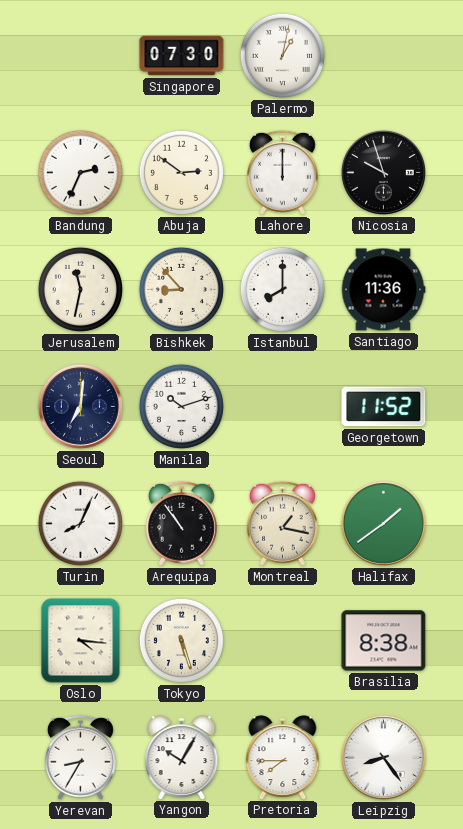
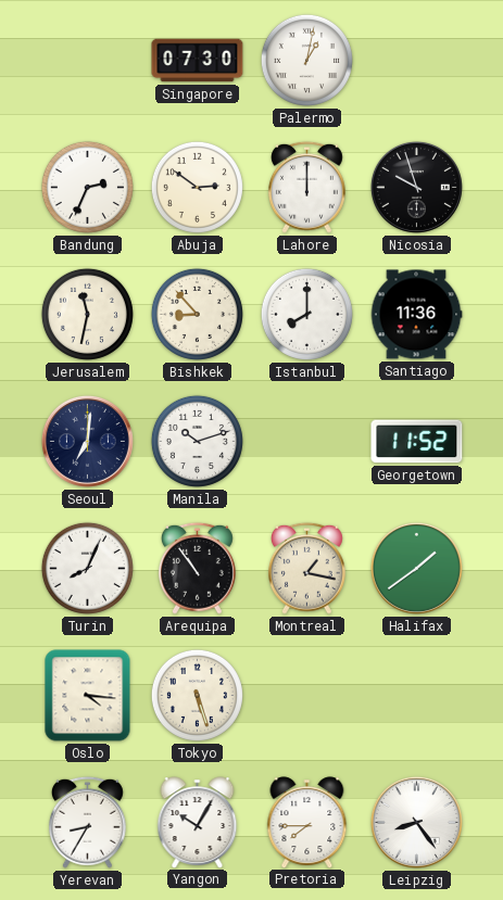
Brasilia: 8:38 -> none
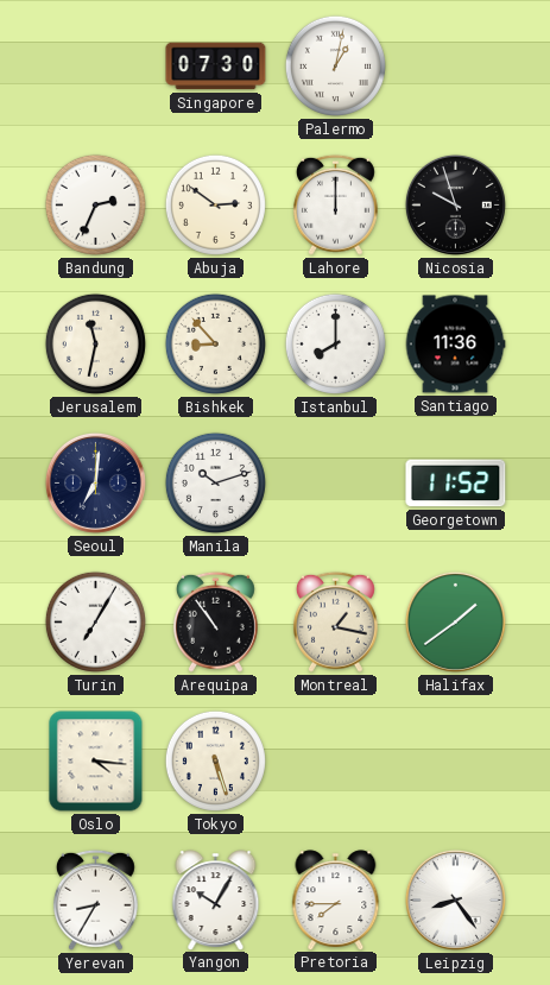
Turin: 8:04 -> 7:05
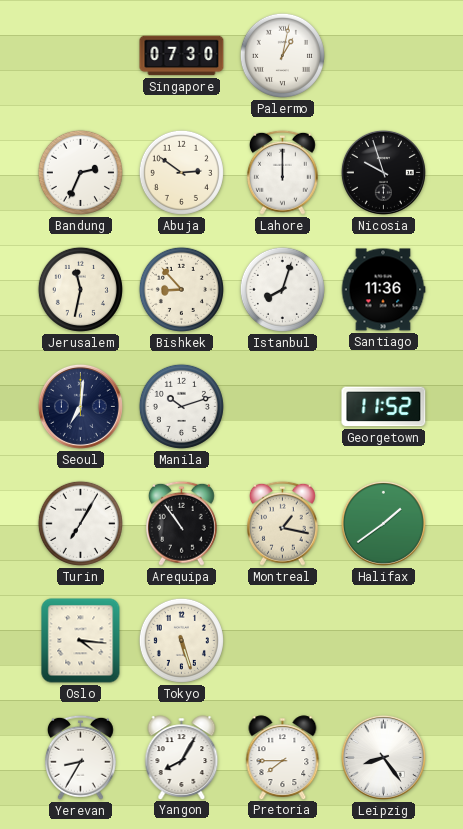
Istanbul: 8:00 -> 8:03
Yangon: 10:05 -> 8:05
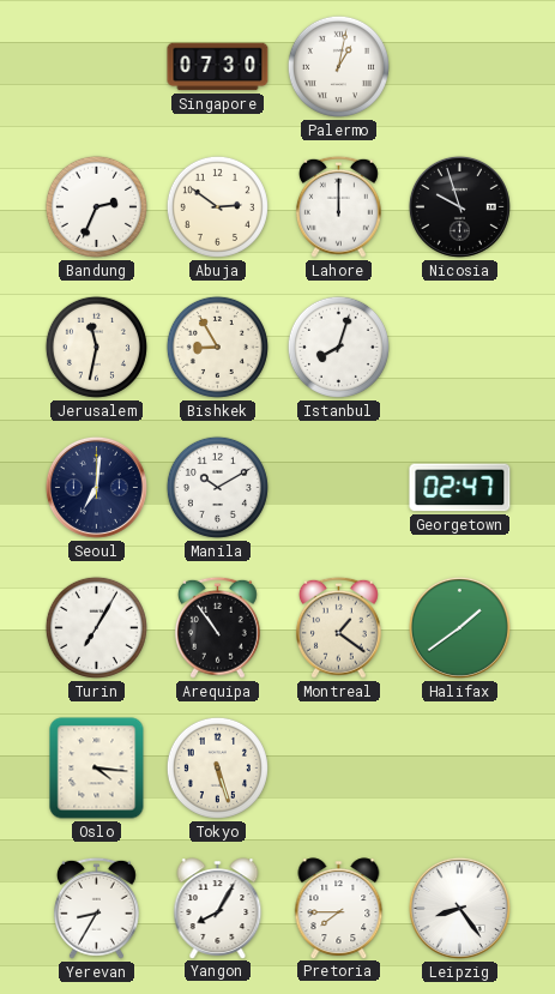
Bishkek: 8:53 -> 8:55
Santiago: 11:36 -> none
Manila: 10:12 -> 10:10
Georgetown: 11:52 -> 02:47
Montreal: 1:17 -> 1:21
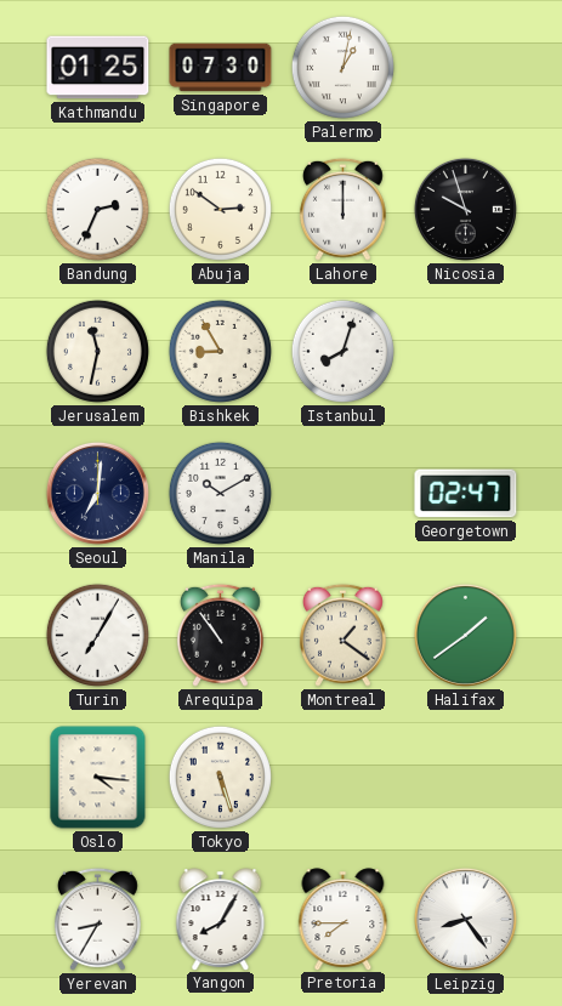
Kathmandu: none -> 01:25
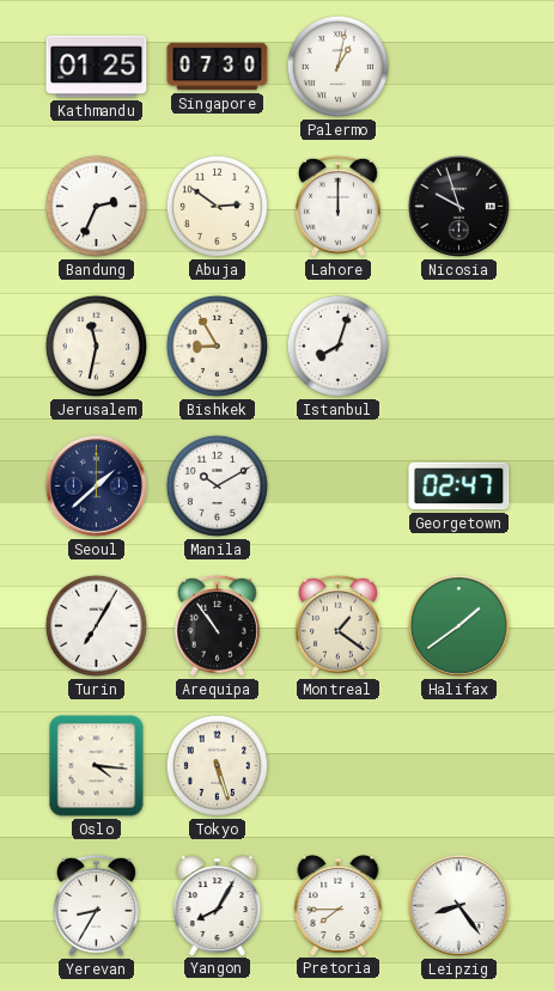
Seoul: 7:01 -> 1:38
